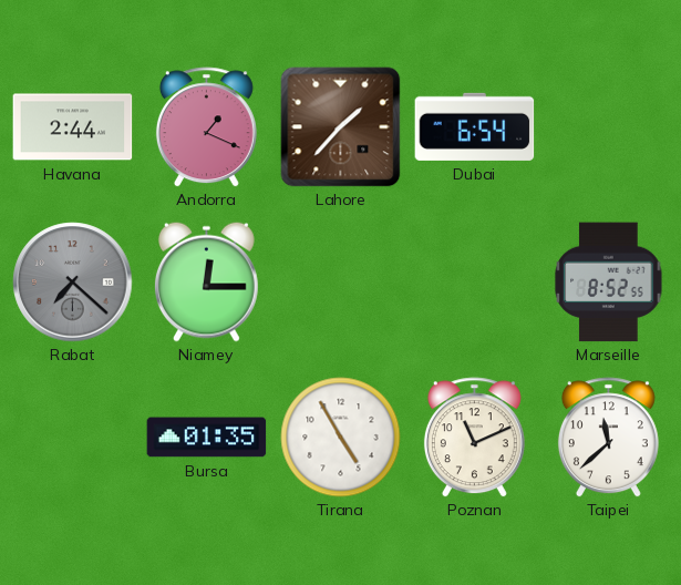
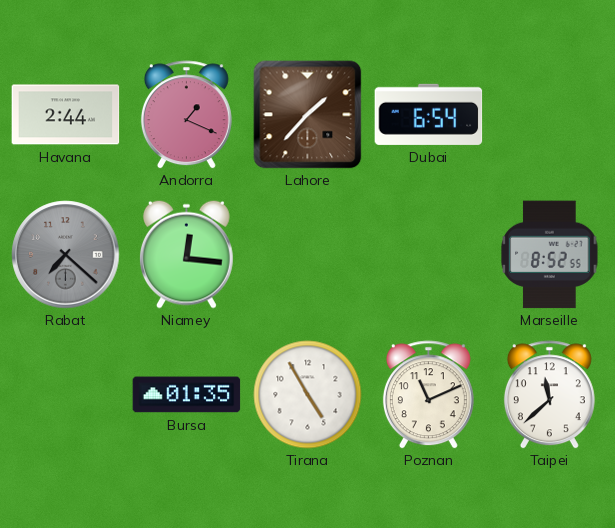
Niamey: 12:15 -> 12:16
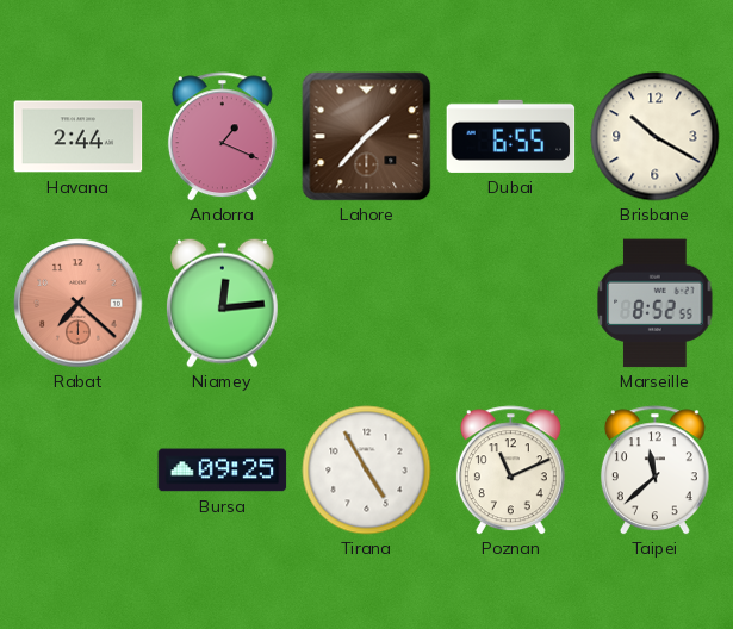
Dubai: 6:54 -> 6:55
Brisbane: none -> 10:20
Rabat dial: grey -> salmon
Niamey: 12:16 -> 12:14
Bursa: 01:35 -> 09:25
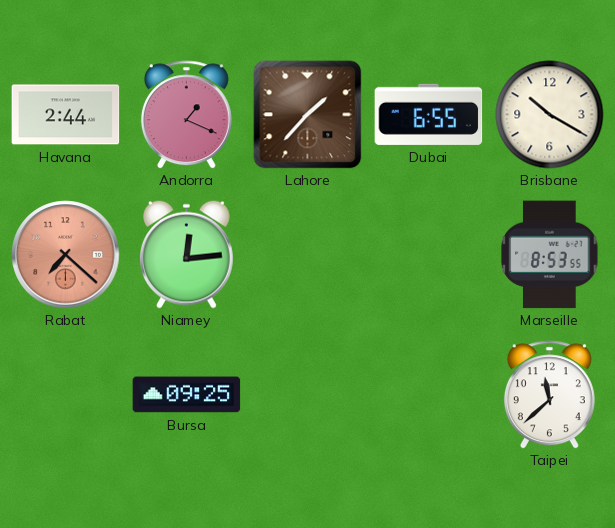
Marseille: 8:52 -> 8:53
Tirana: 4:55 -> none
Poznan: 11:11 -> none
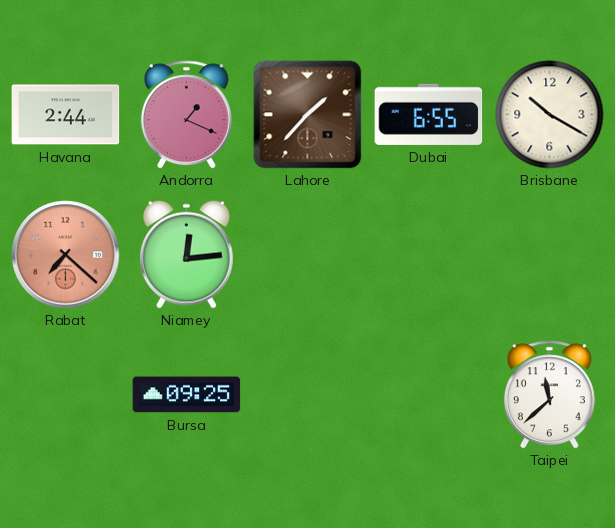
Marseille: 8:53 -> none
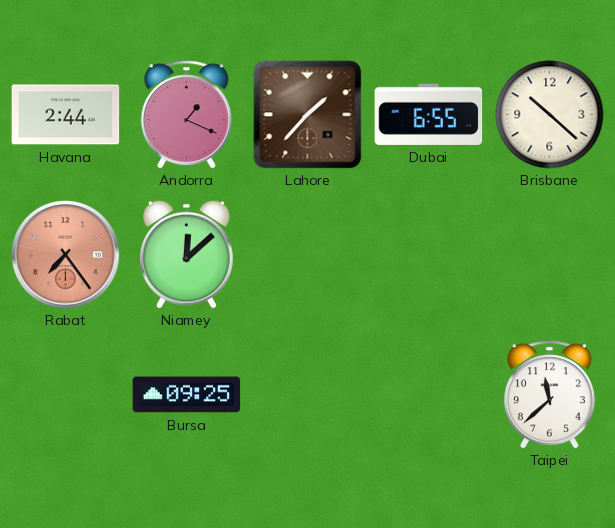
Brisbane: 10:20 -> 10:22
Rabat: 7:22 -> 7:24
Niamey: 12:14 -> 12:08
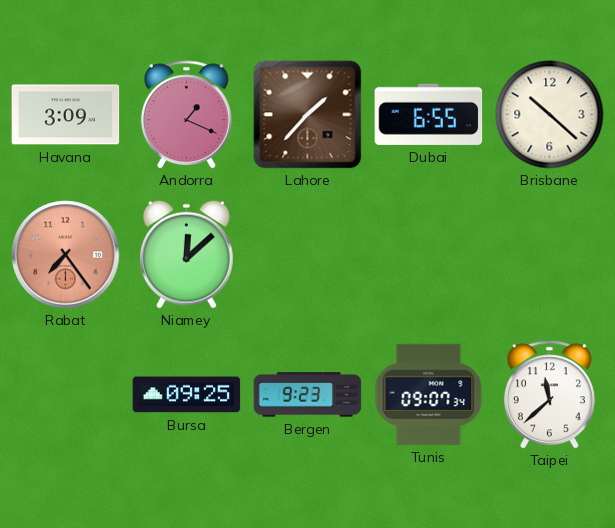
Havana: 2:44 -> 3:09
Bergen: none -> 9:23
Tunis: none -> 09:07
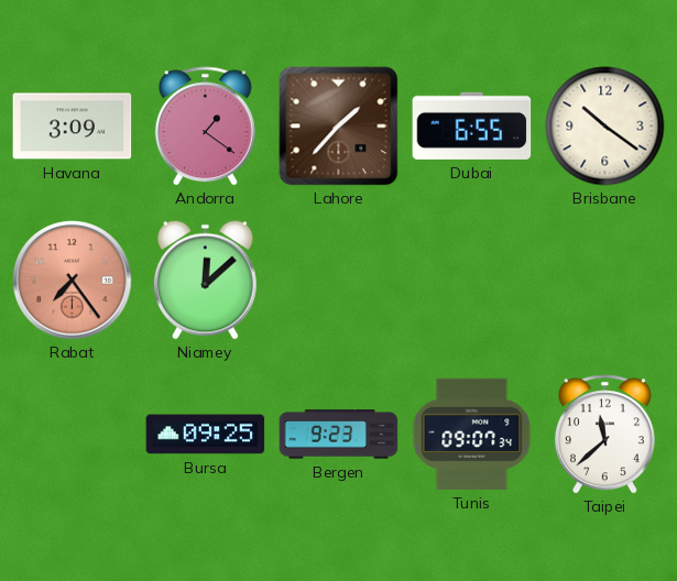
Andorra: 1:19 -> 1:21
Brisbane: 10:22 -> 10:21
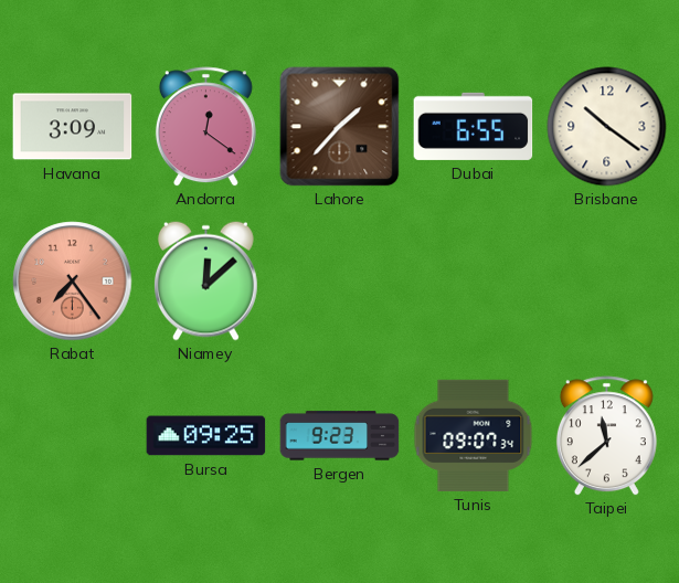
Andorra: 1:21 -> 12:21
